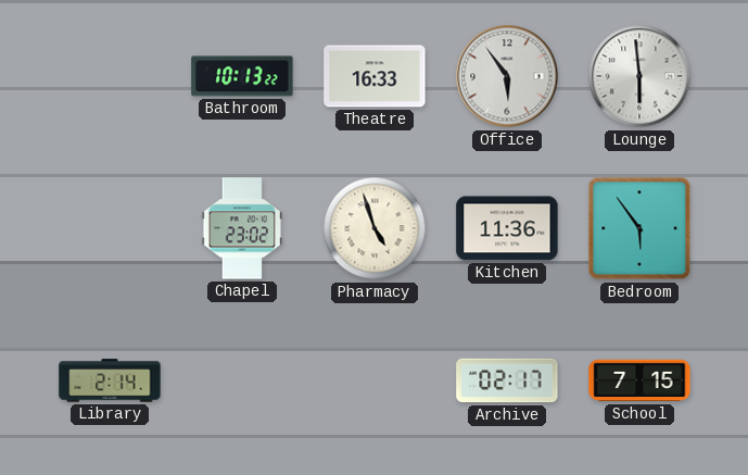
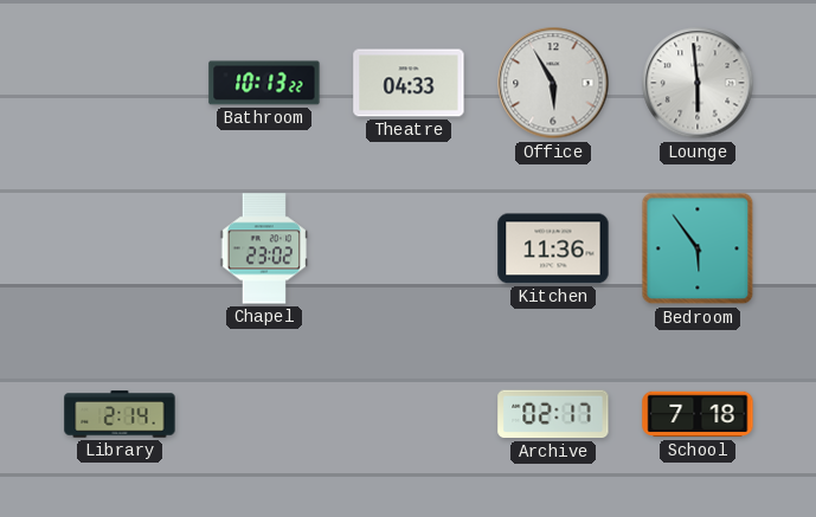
Theatre: 16:33 -> 04:33
Office: 5:54 -> 5:55
Pharmacy: 4:57 -> none
School: 7:15 -> 7:18
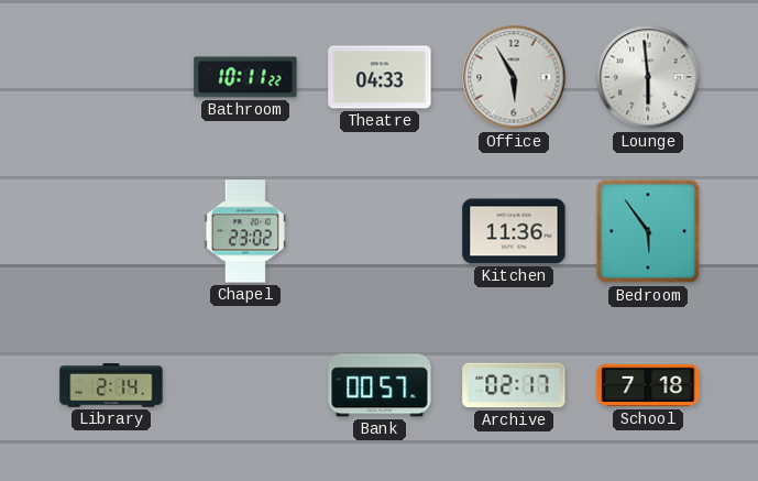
Bathroom: 10:13 -> 10:11
Bank: none -> 00:57
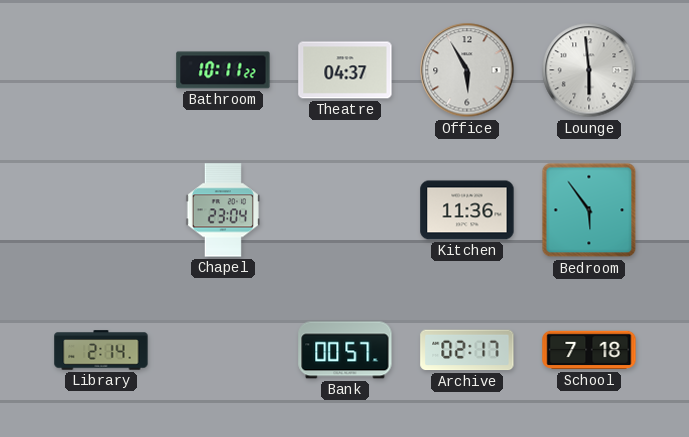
Theatre: 04:33 -> 04:37
Chapel: 23:02 -> 23:04
